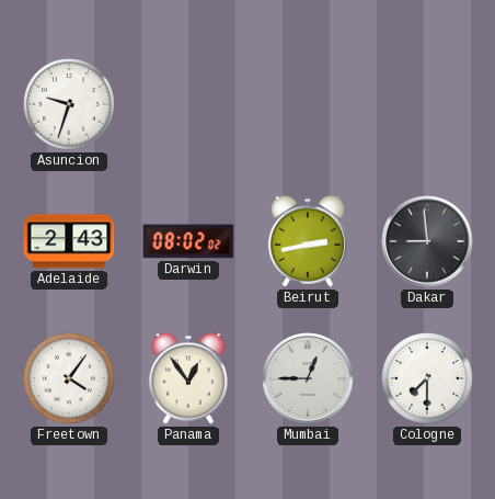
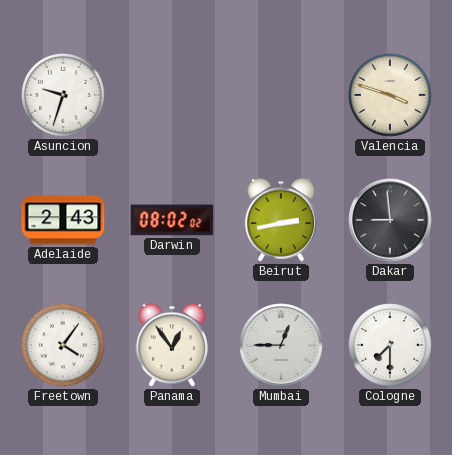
Valencia: none -> 3:48
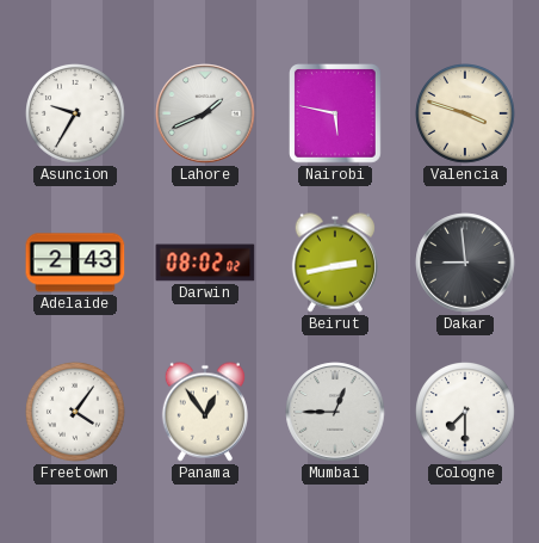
Asuncion: 9:33 -> 9:35
Lahore: none -> 1:41
Nairobi: none -> 5:47
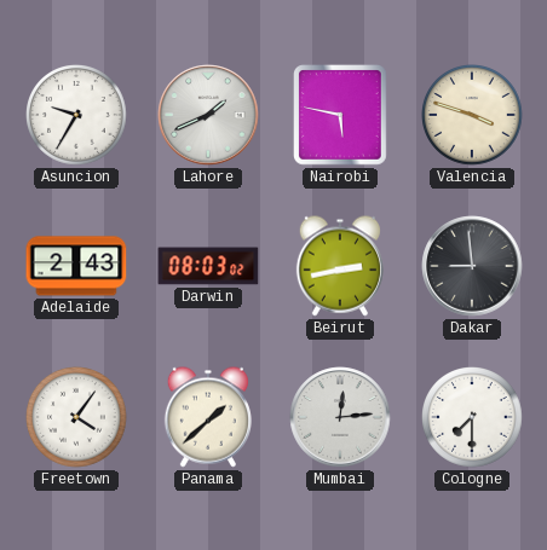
Darwin: 08:02 -> 08:03
Panama: 12:54 -> 1:38
Mumbai: 12:45 -> 12:14
